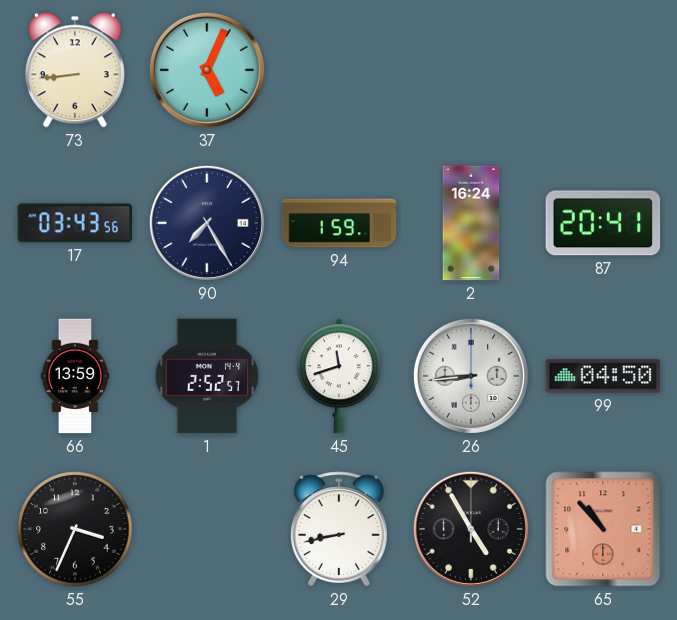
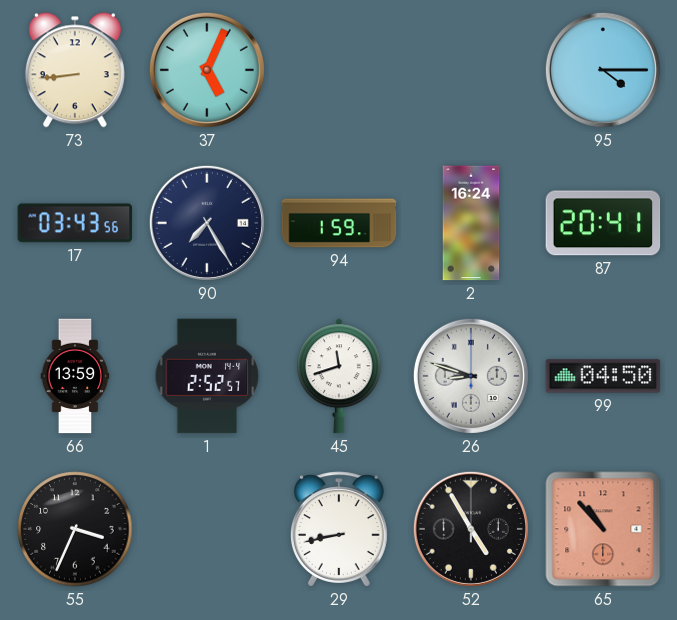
95: none -> 4:15
26: 8:44 -> 8:48
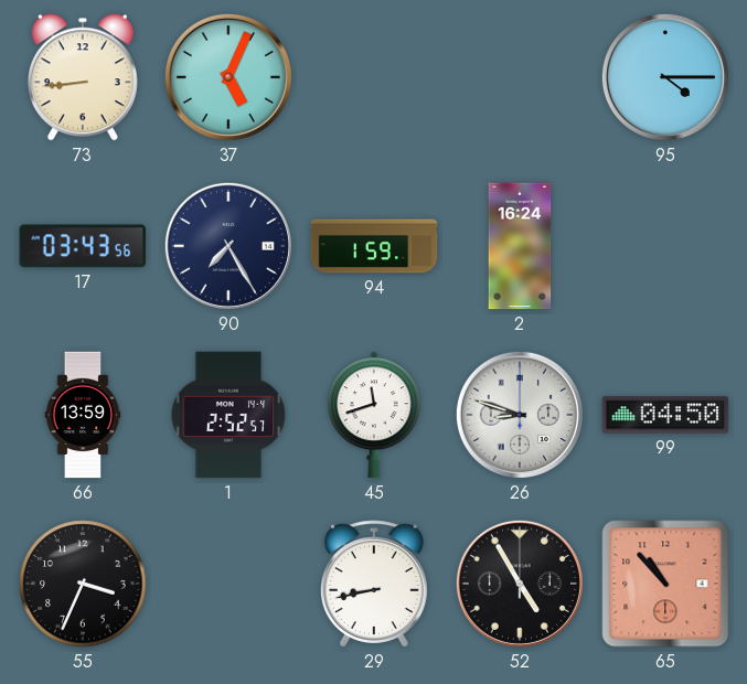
87: 20:41 -> none
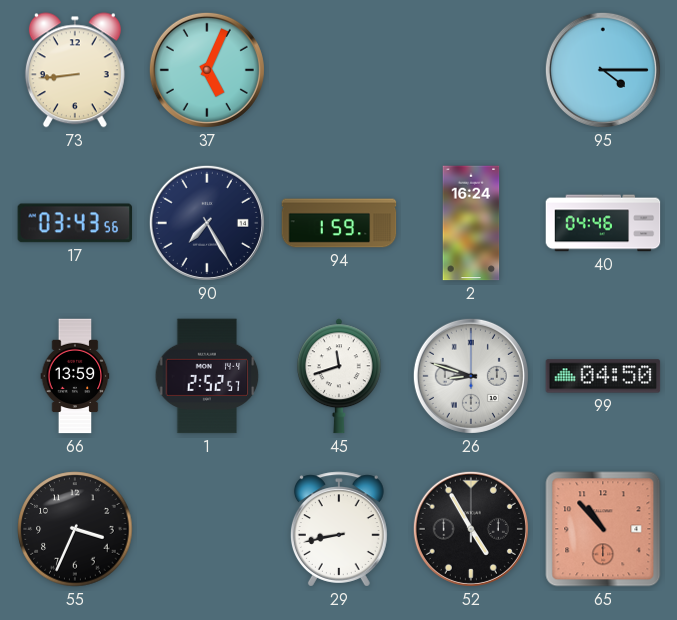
40: none -> 04:46
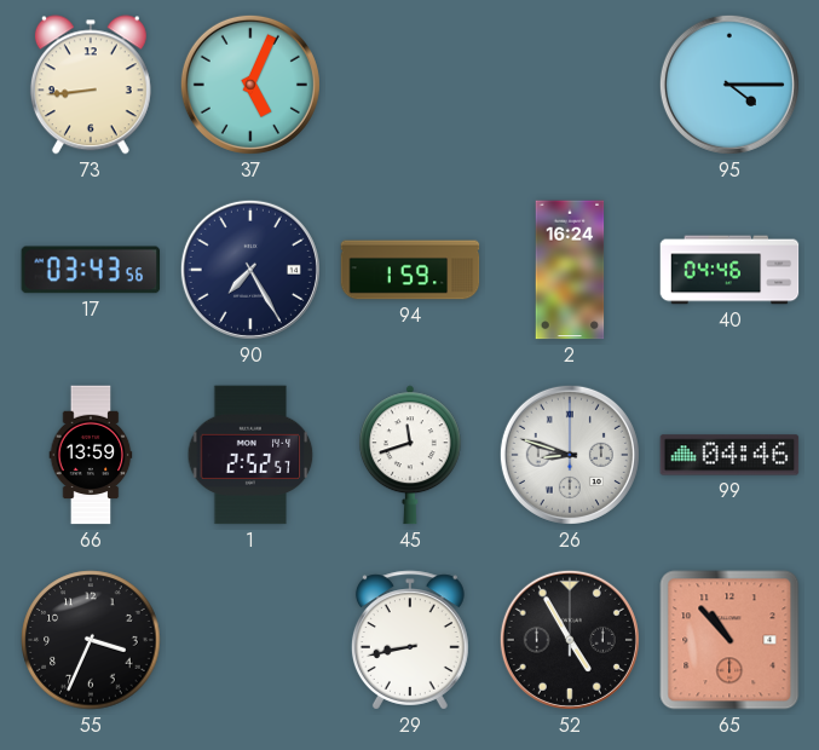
99: 04:50 -> 04:46
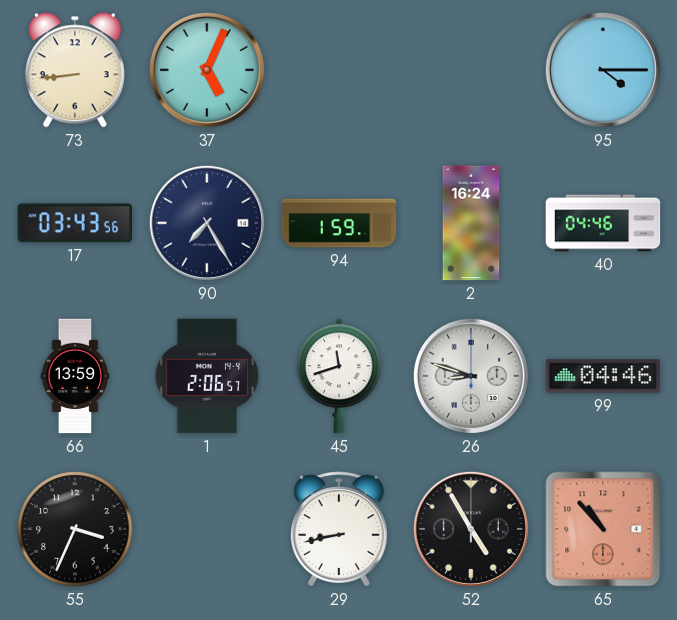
1: 2:52 -> 2:06
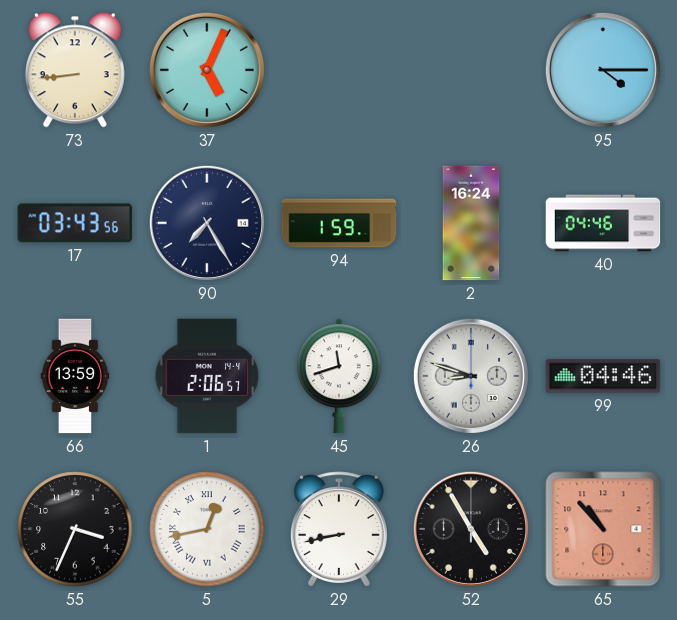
5: none -> 12:43
